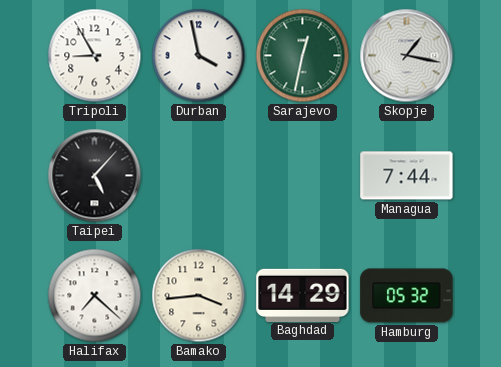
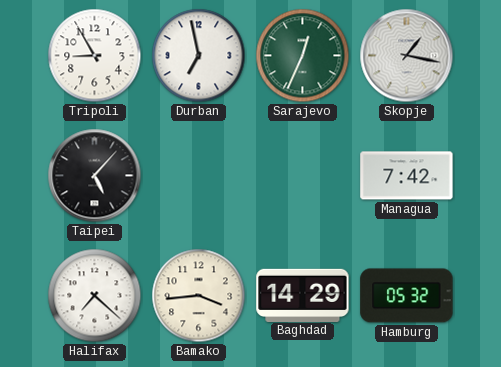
Durban: 3:58 -> 6:58
Sarajevo: 12:32 -> 12:34
Managua: 7:44 -> 7:42
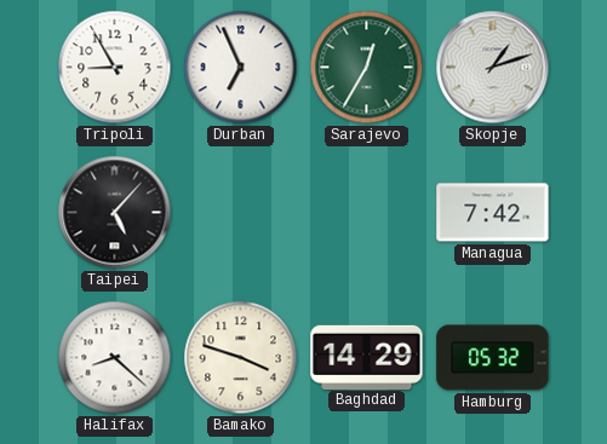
Durban: 6:58 -> 6:56
Sarajevo: 12:34 -> 12:35
Skopje: 1:17 -> 1:12
Halifax: 7:22 -> 8:22
Bamako: 3:44 -> 3:48
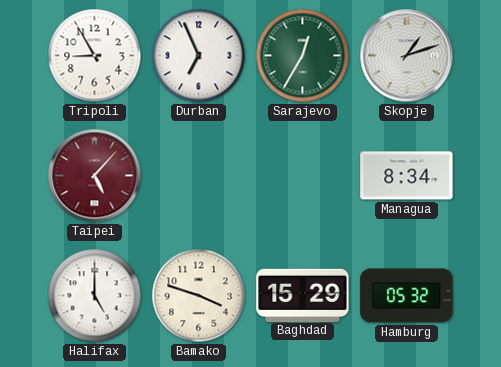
Taipei dial: black -> burgundy
Managua: 7:42 -> 8:34
Halifax: 8:22 -> 5:00
Baghdad: 14:29 -> 15:29
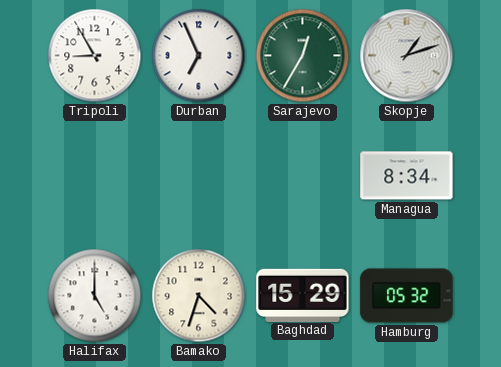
Taipei: 5:07 -> none
Bamako: 3:48 -> 4:33
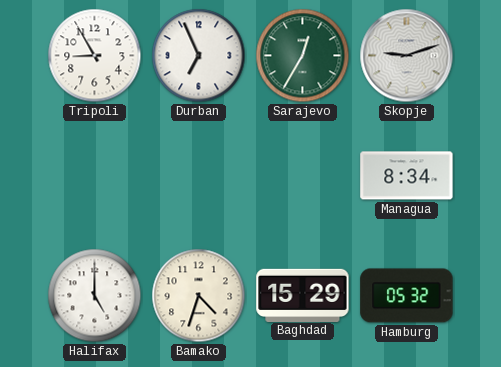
Skopje: 1:12 -> 9:12
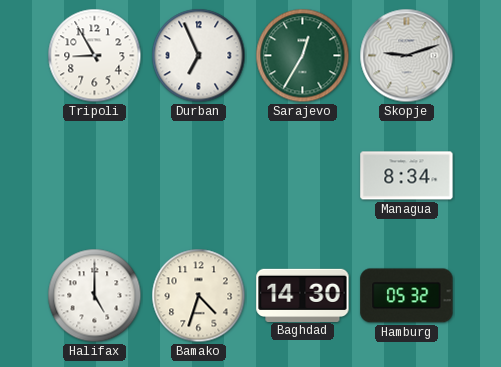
Baghdad: 15:29 -> 14:30
